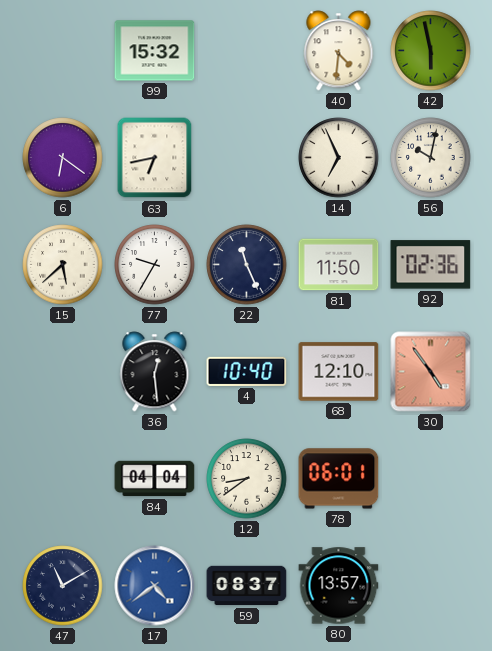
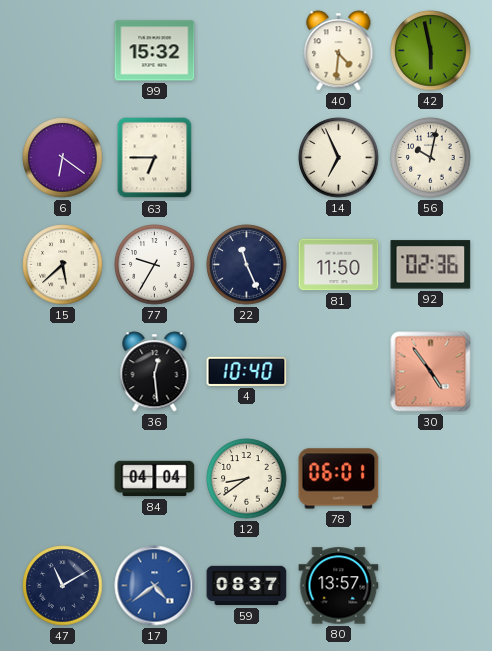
63: 6:43 -> 6:45
68: 12:10 -> none
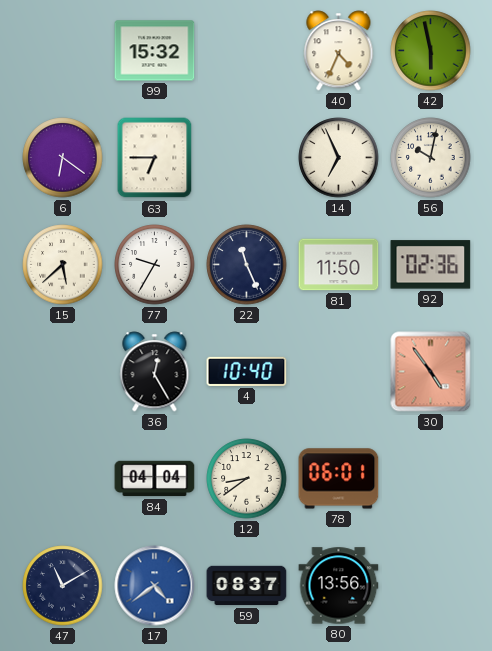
40: 4:31 -> 4:34
36: 12:29 -> 12:25
80: 13:57 -> 13:56
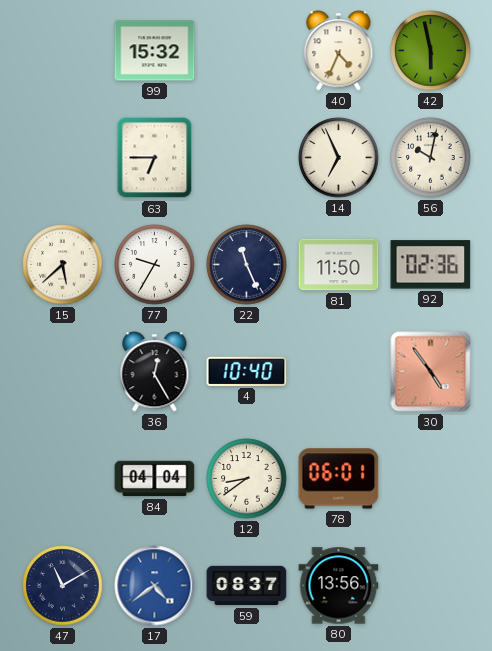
6: 6:21 -> none
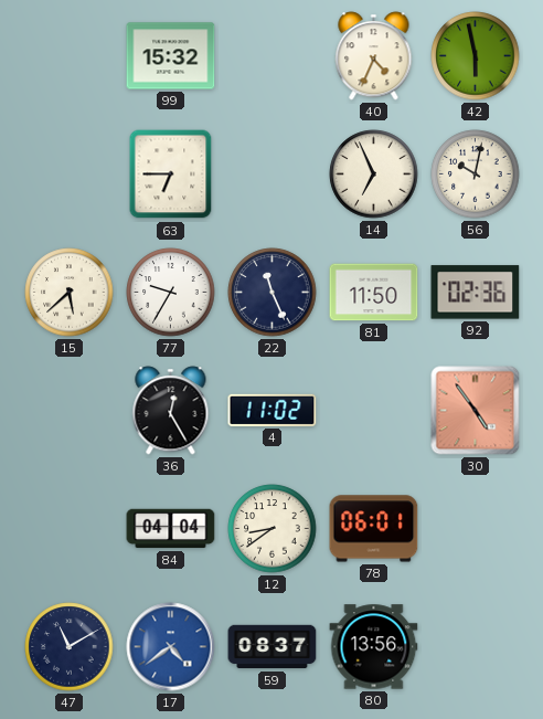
4: 10:40 -> 11:02
